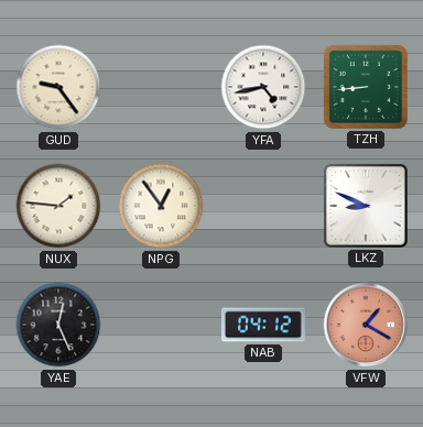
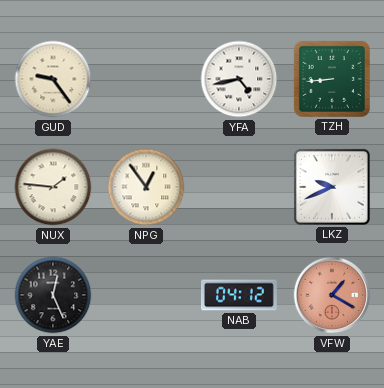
LKZ: 8:49 -> 9:41
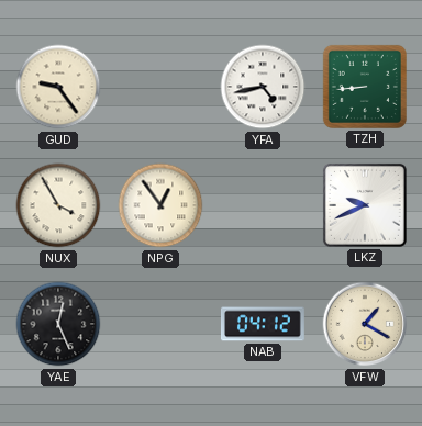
NUX: 1:46 -> 3:55
VFW dial: salmon -> cream
